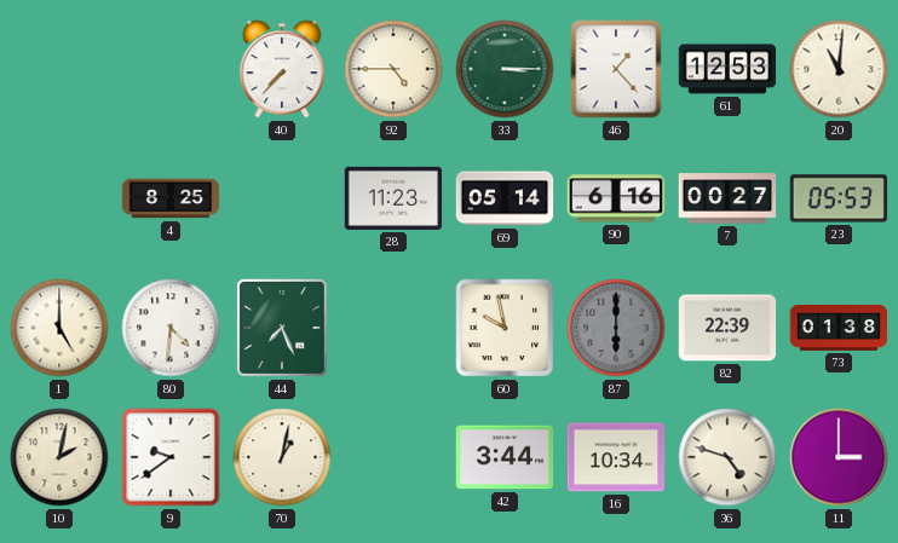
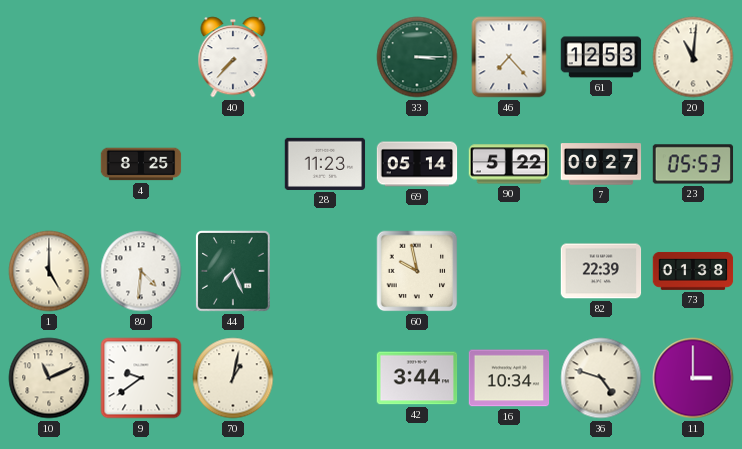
92: 4:45 -> none
46: 1:23 -> 7:23
90: 6:16 -> 5:22
87: 6:00 -> none
10: 2:02 -> 11:11
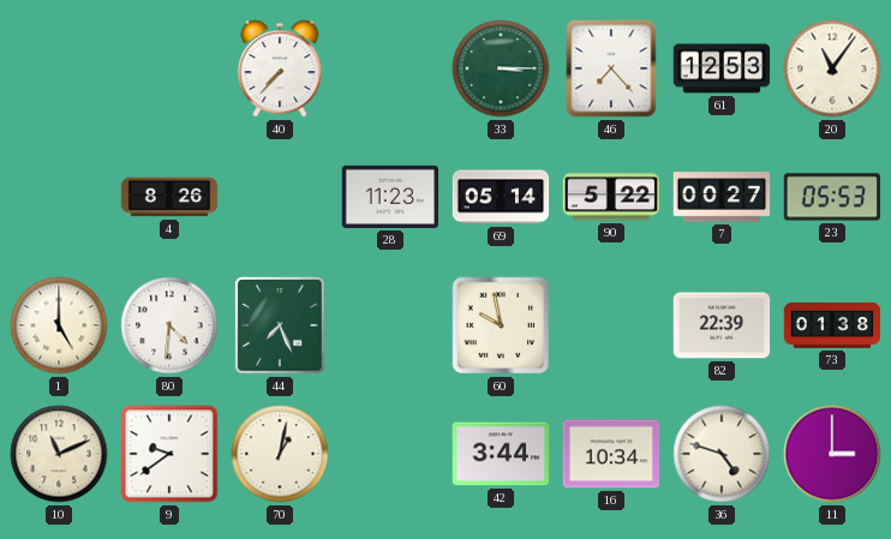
20: 11:01 -> 11:06
4: 8:25 -> 8:26
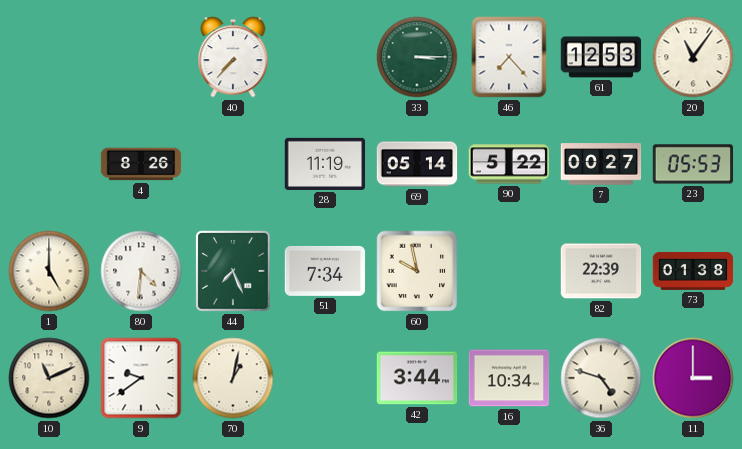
28: 11:23 -> 11:19
51: none -> 7:34
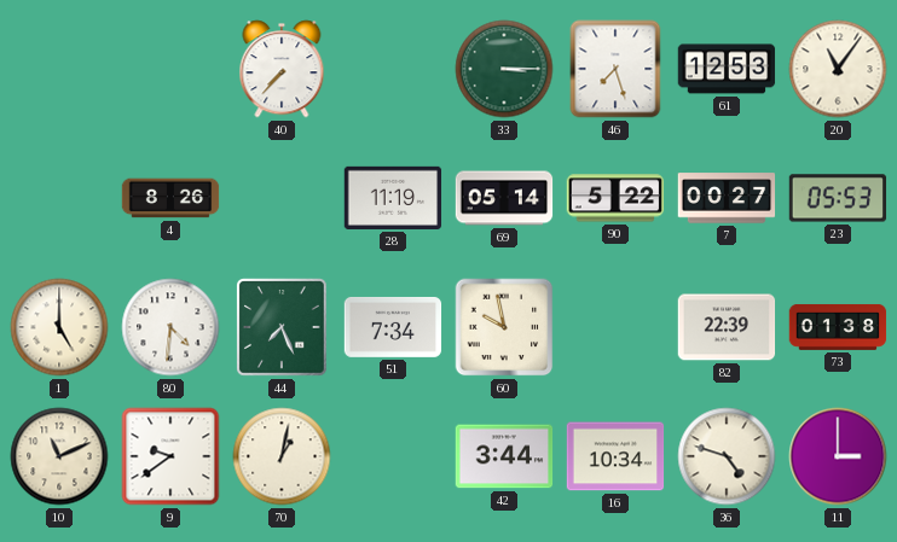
46: 7:23 -> 7:27
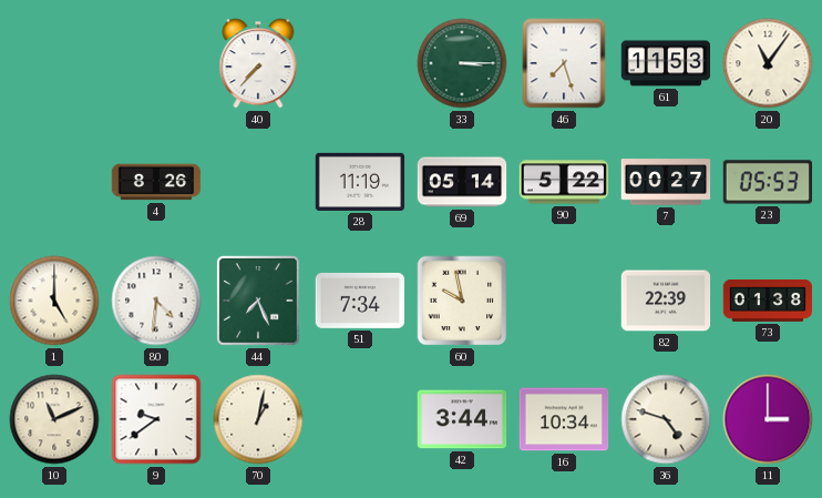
61: 12:53 -> 11:53
